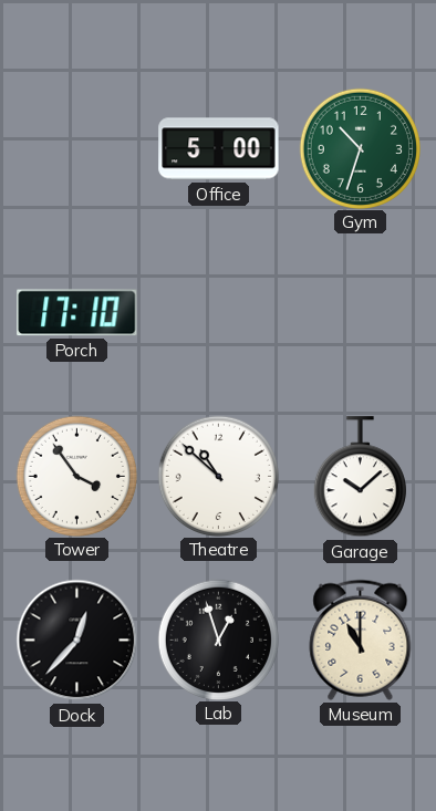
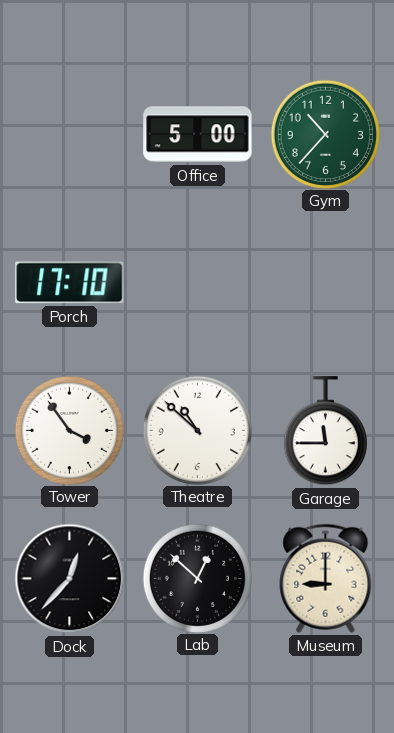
Gym: 10:33 -> 10:37
Garage: 10:08 -> 11:45
Lab: 12:57 -> 12:52
Museum: 11:00 -> 9:00
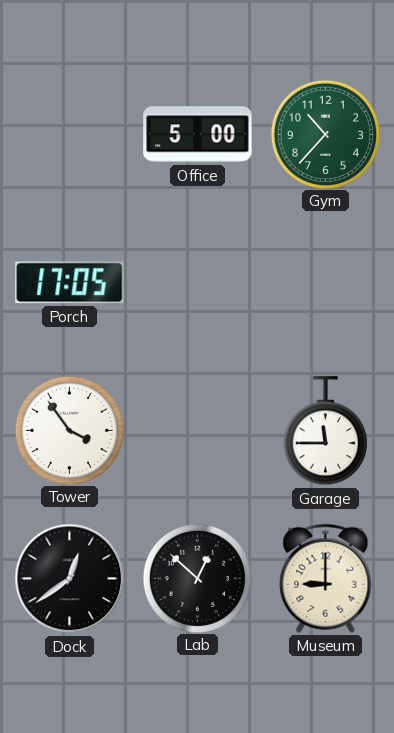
Porch: 17:10 -> 17:05
Theatre: 10:52 -> none
Dock: 12:37 -> 12:39
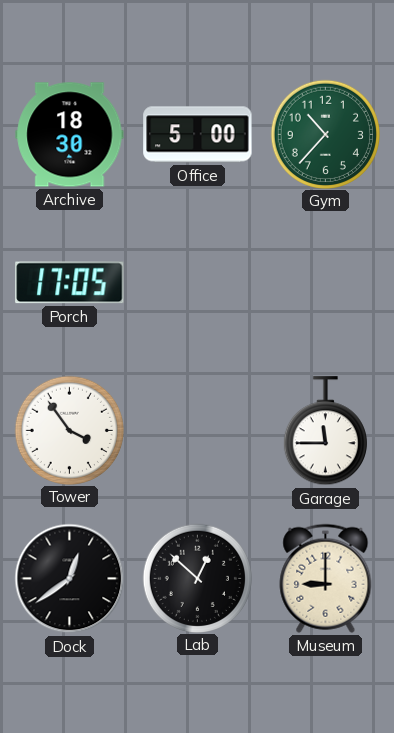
Archive: none -> 18:30
